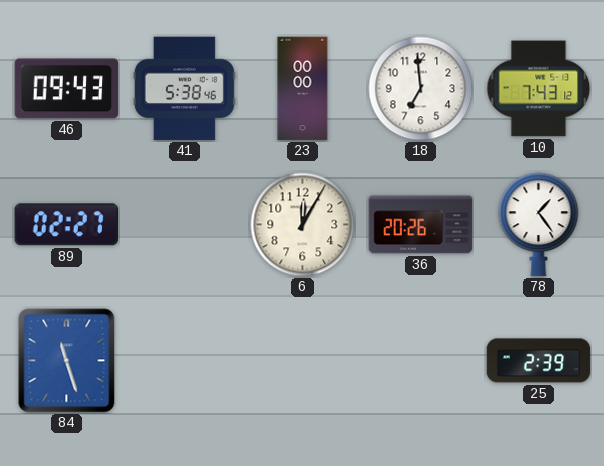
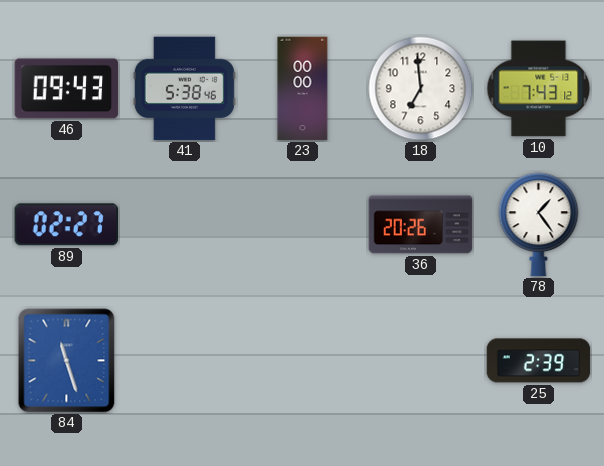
6: 12:05 -> none
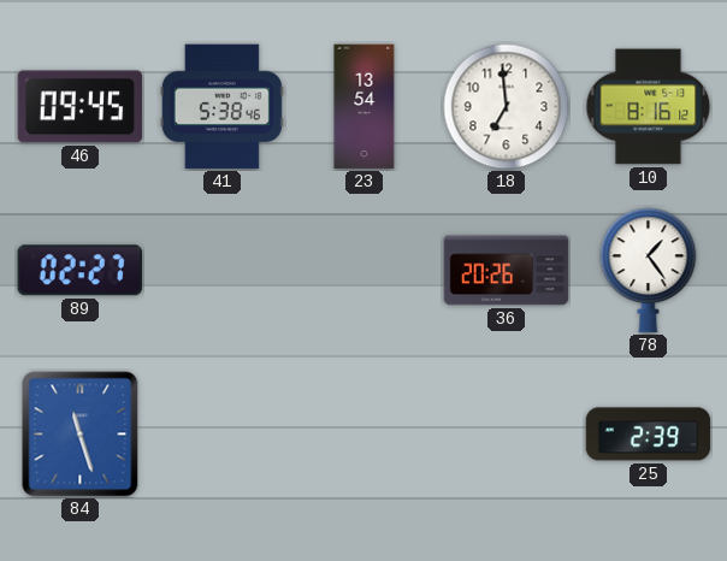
46: 09:43 -> 09:45
23: 00:00 -> 13:54
10: 7:43 -> 8:16
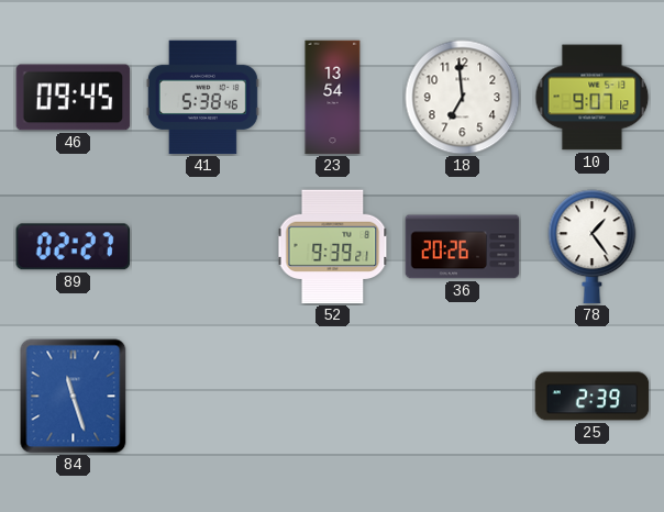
10: 8:16 -> 9:07
52: none -> 9:39
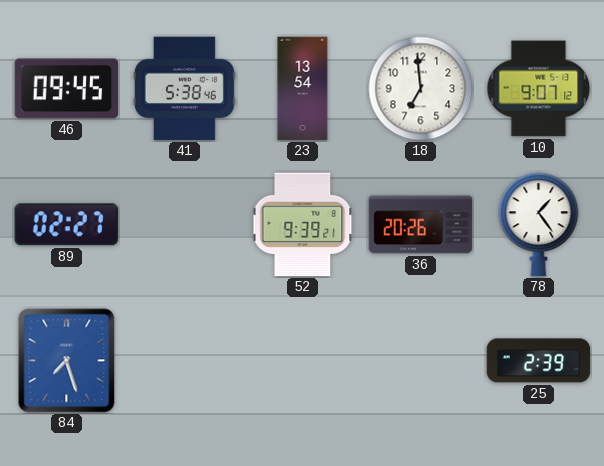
84: 11:27 -> 7:27
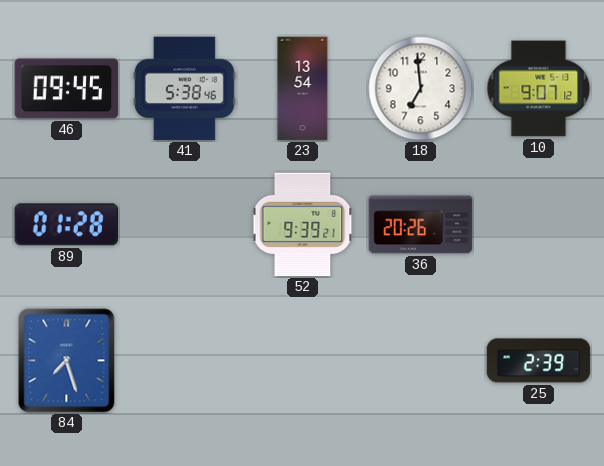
89: 02:27 -> 01:28
78: 1:24 -> none
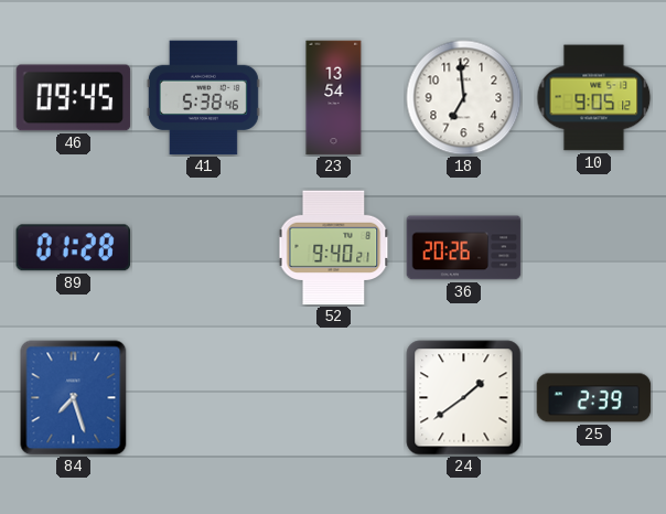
10: 9:07 -> 9:05
52: 9:39 -> 9:40
24: none -> 1:39
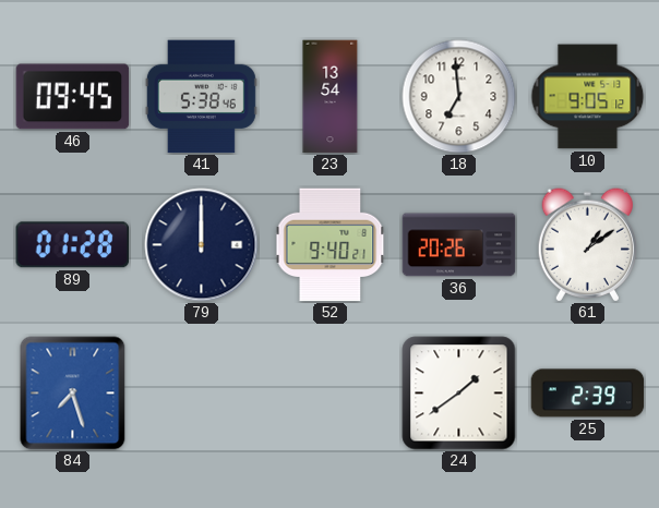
79: none -> 12:00
61: none -> 1:09
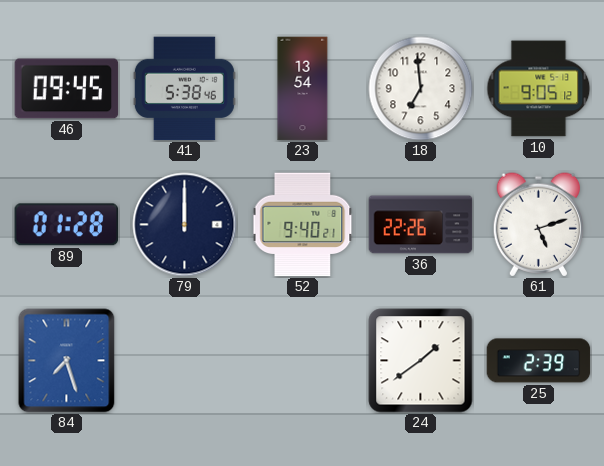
36: 20:26 -> 22:26
61: 1:09 -> 5:12
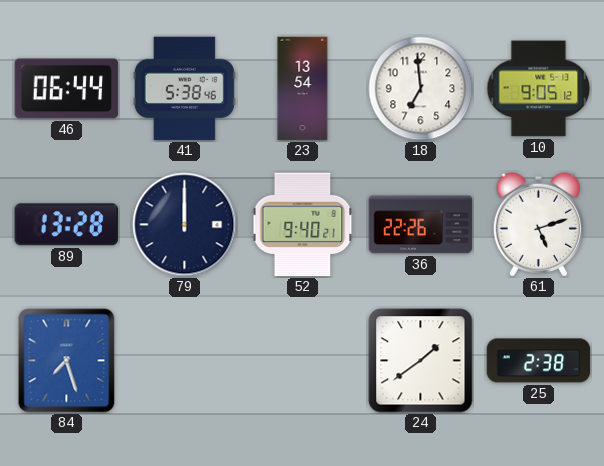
46: 09:45 -> 06:44
89: 01:28 -> 13:28
25: 2:39 -> 2:38
